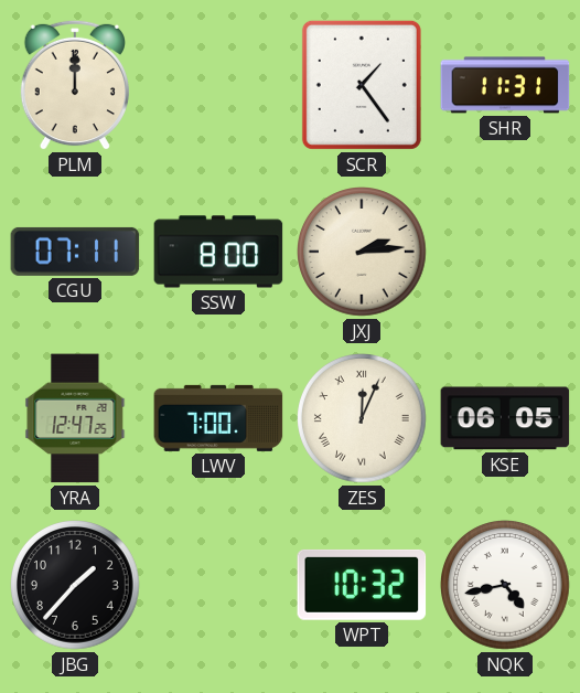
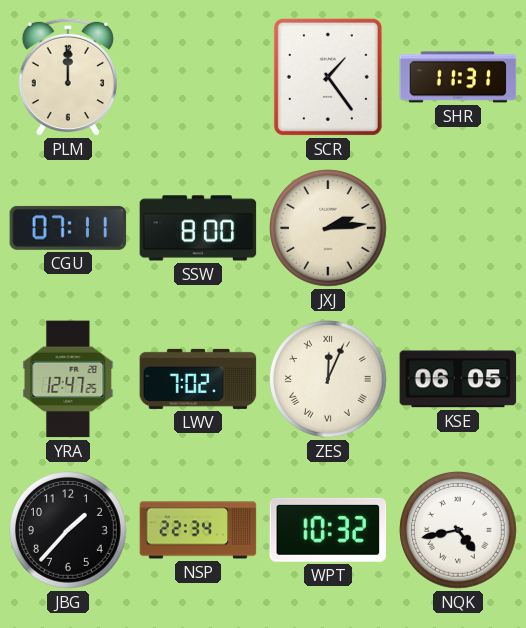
LWV: 7:00 -> 7:02
NSP: none -> 22:34
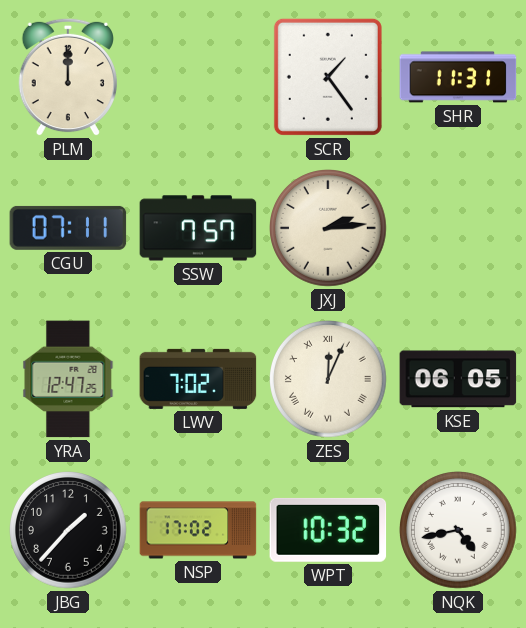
SSW: 8:00 -> 7:57
NSP: 22:34 -> 17:02
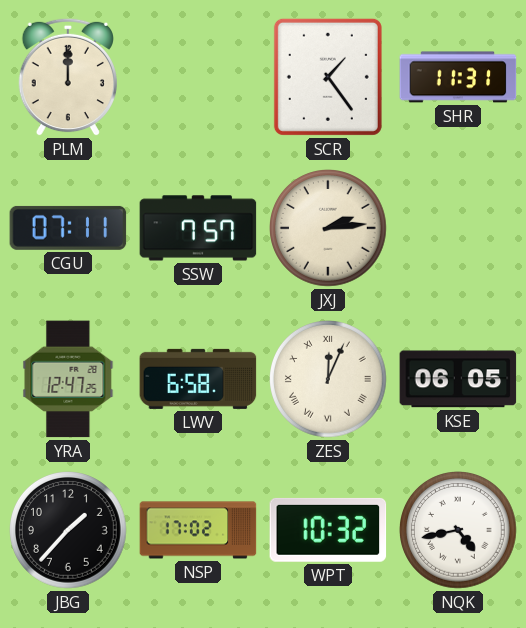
LWV: 7:02 -> 6:58
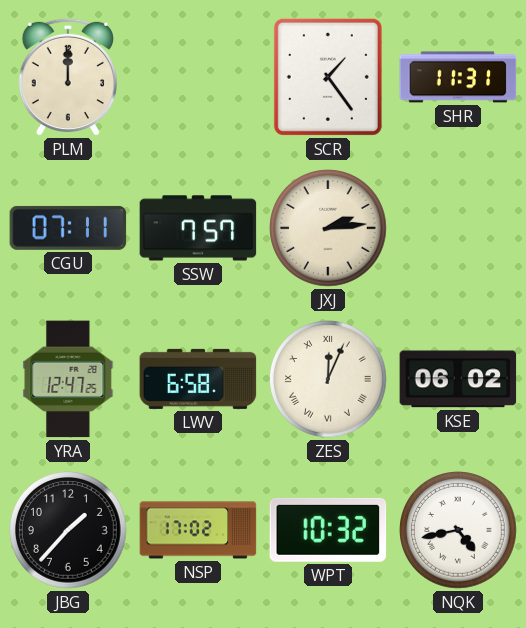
KSE: 06:05 -> 06:02
